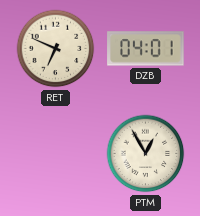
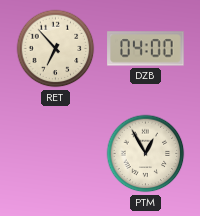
RET: 6:49 -> 6:53
DZB: 04:01 -> 04:00
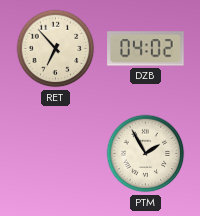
DZB: 04:00 -> 04:02
PTM: 12:55 -> 1:55
